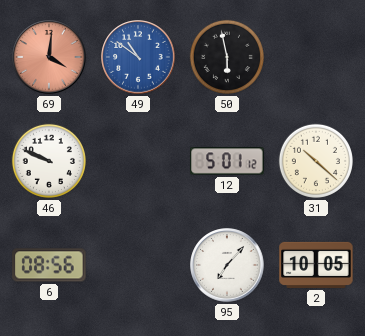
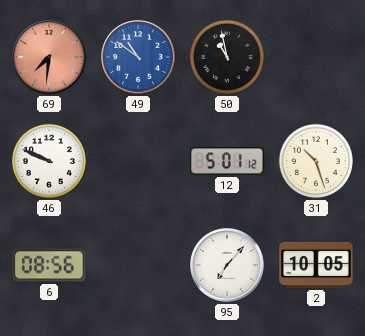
69: 4:01 -> 7:31
50: 5:58 -> 10:58
31: 10:22 -> 10:27
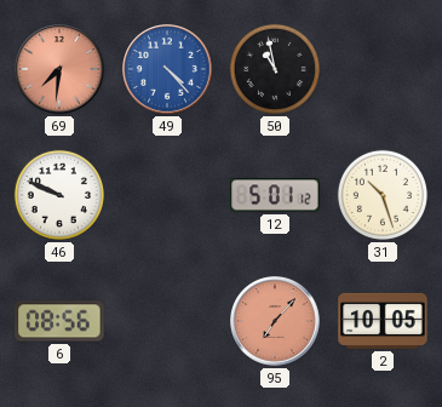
49: 10:51 -> 4:23
95 dial: white -> salmon
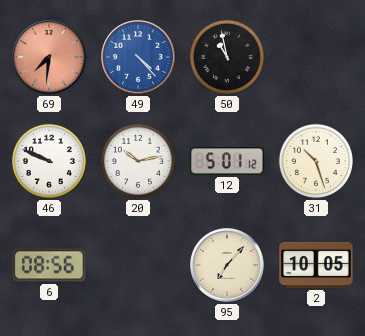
20: none -> 10:13
95 dial: salmon -> cream
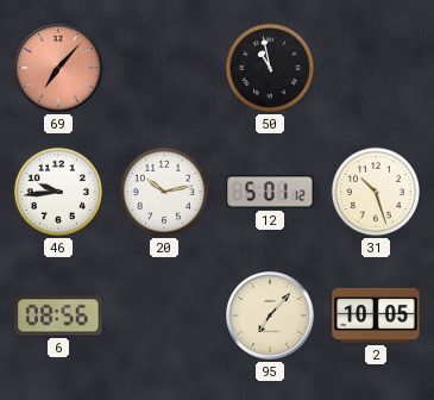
69: 7:31 -> 7:07
49: 4:23 -> none
46: 9:49 -> 9:44
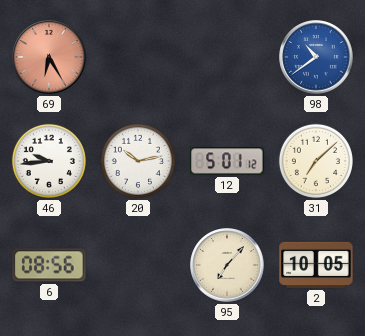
69: 7:07 -> 6:25
50: 10:58 -> none
98: none -> 10:39
31: 10:27 -> 7:08
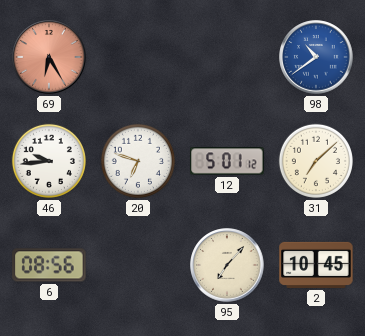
20: 10:13 -> 6:48
2: 10:05 -> 10:45
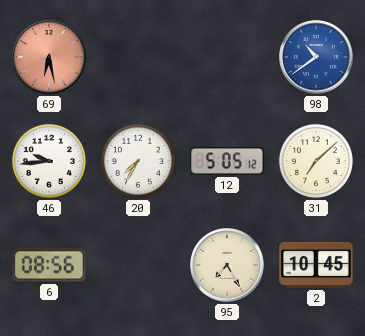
69: 6:25 -> 6:28
20: 6:48 -> 7:35
12: 5:01 -> 5:05
95: 7:07 -> 7:25
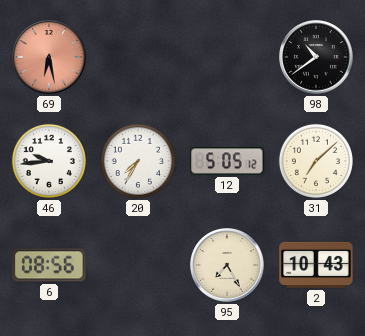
98 dial: blue -> black
2: 10:45 -> 10:43
